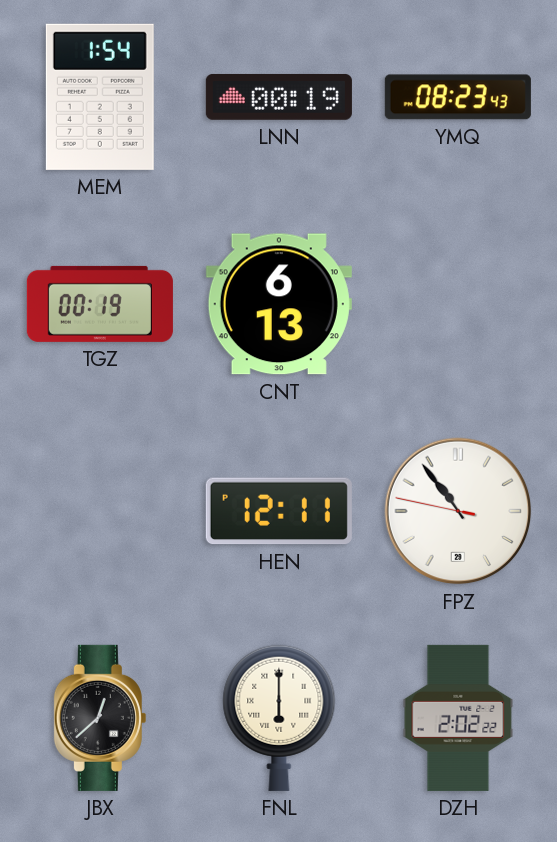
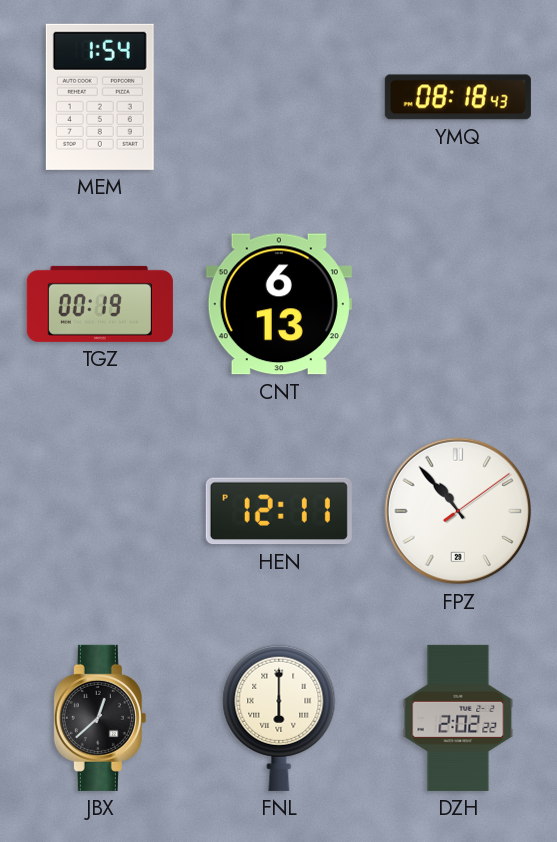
LNN: 00:19 -> none
YMQ: 08:23 -> 08:18
FPZ: 10:53:47 -> 10:53:09
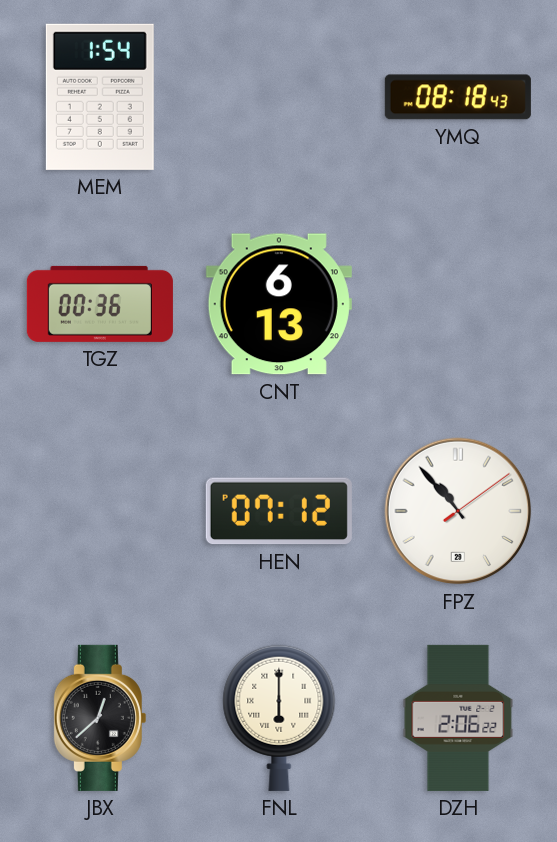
TGZ: 00:19 -> 00:36
HEN: 12:11 -> 07:12
DZH: 2:02 -> 2:06
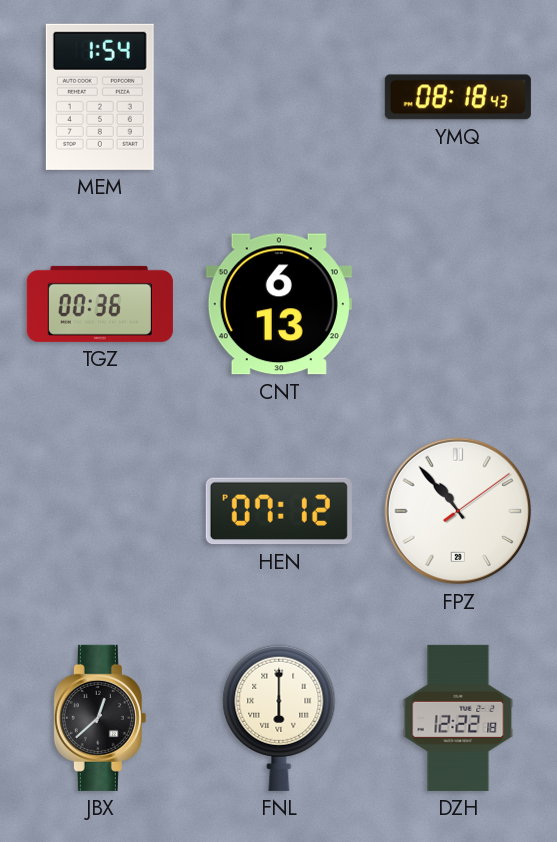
DZH: 2:06 -> 12:22
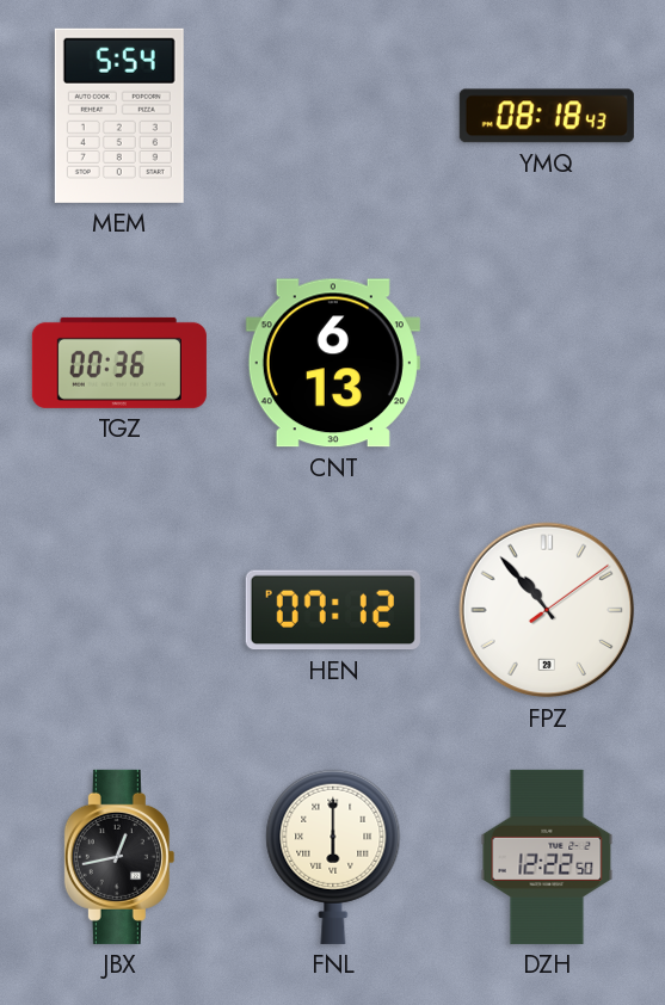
MEM: 1:54 -> 5:54
JBX: 12:38 -> 12:43
DZH: 12:22:18 -> 12:22:50
